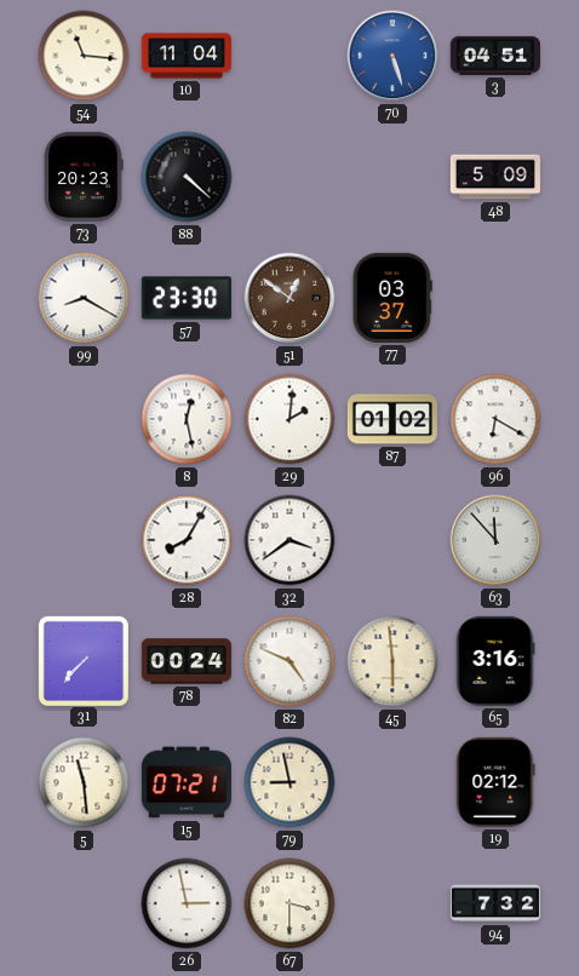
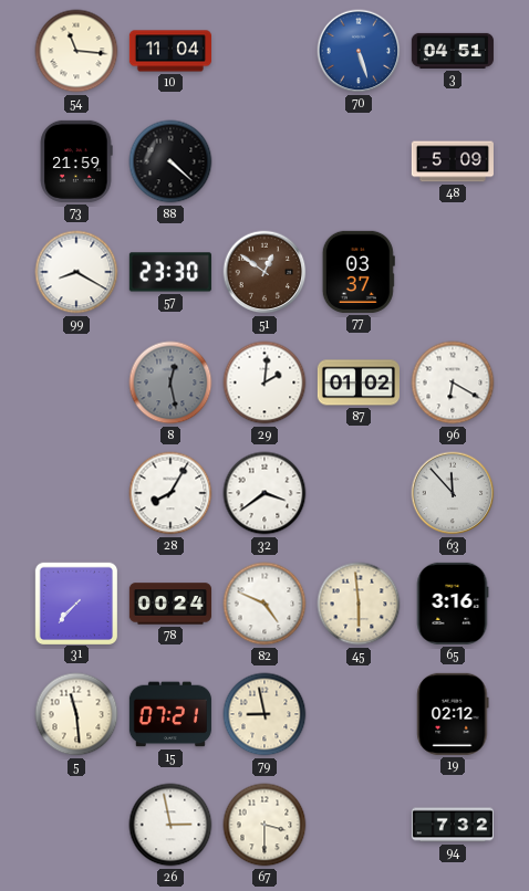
73: 20:23 -> 21:59
8 dial: white -> grey
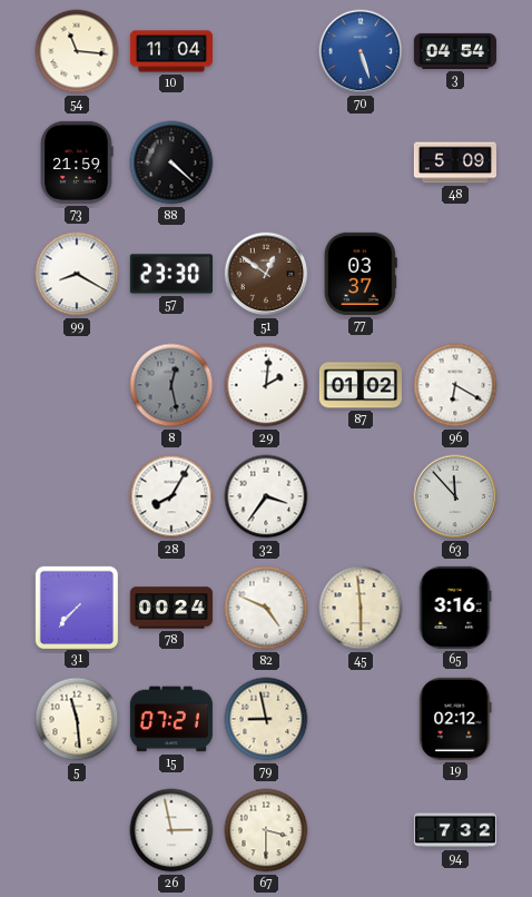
3: 04:51 -> 04:54
32: 3:39 -> 3:36
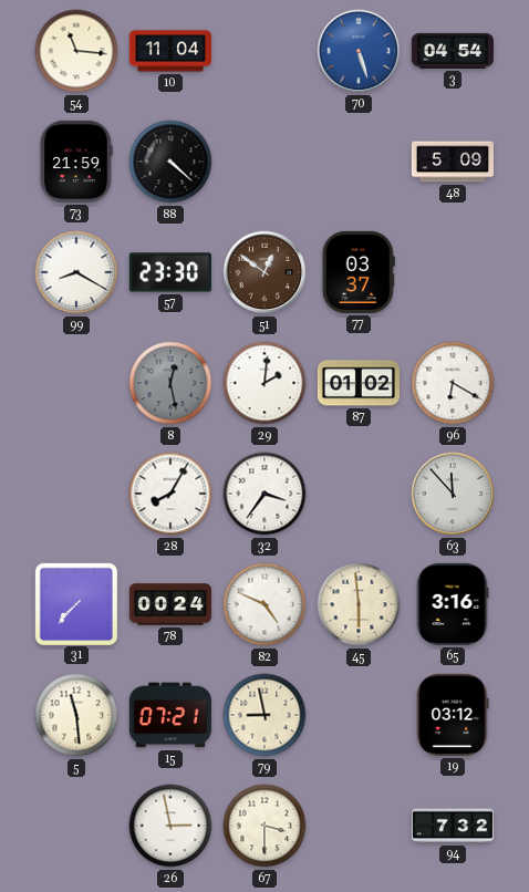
19: 02:12 -> 03:12
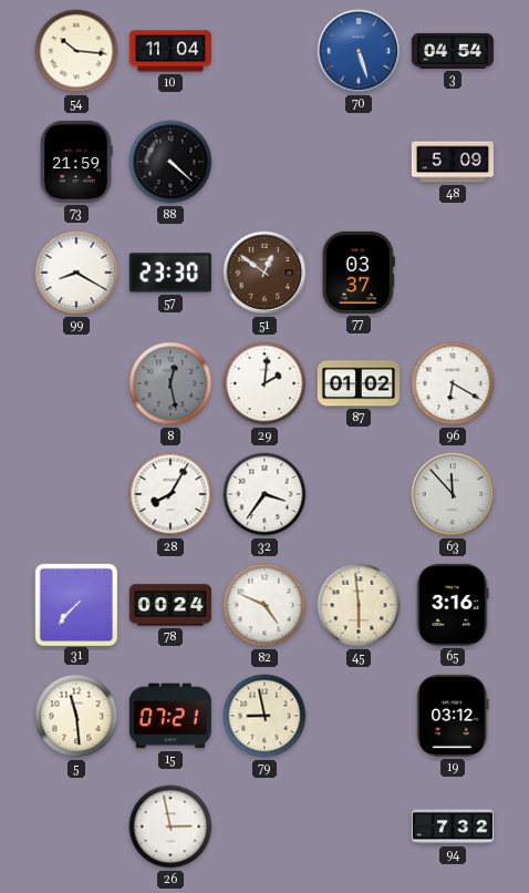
54: 11:16 -> 10:16
67: 3:30 -> none
